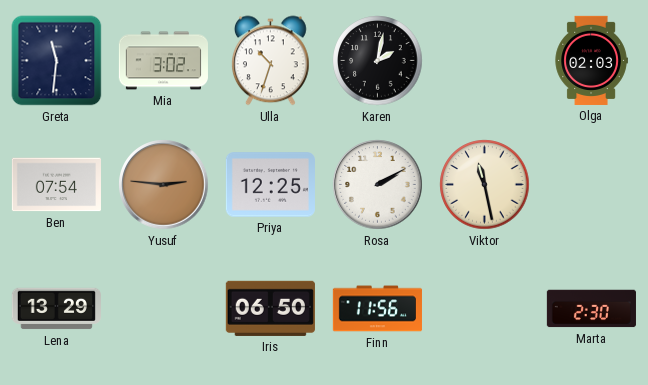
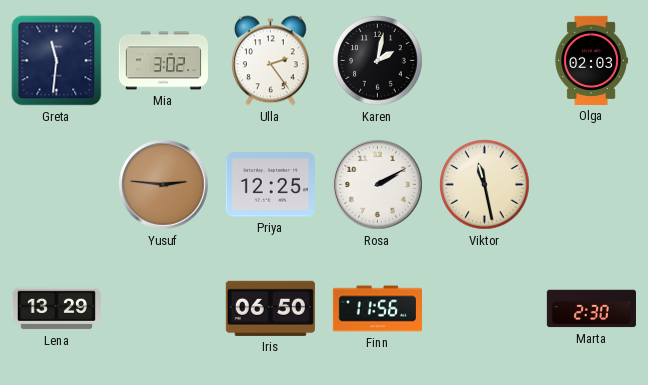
Ulla: 10:33 -> 2:24
Ben: 07:54 -> none
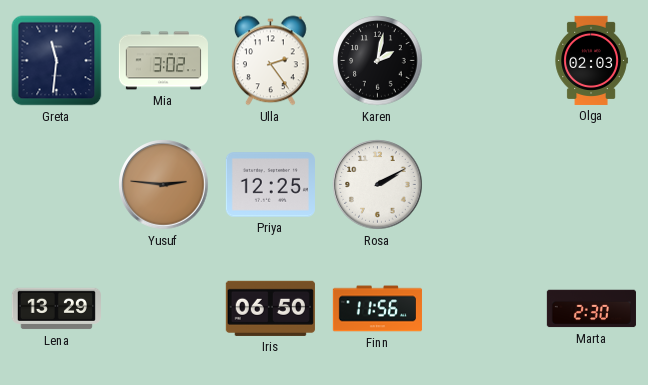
Viktor: 11:28 -> none
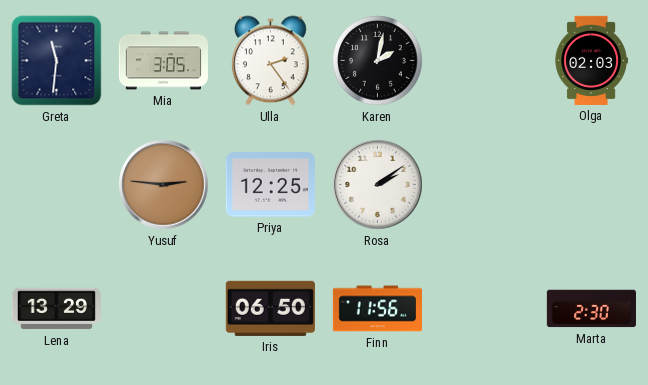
Mia: 3:02 -> 3:05
Rosa: 2:10 -> 2:09
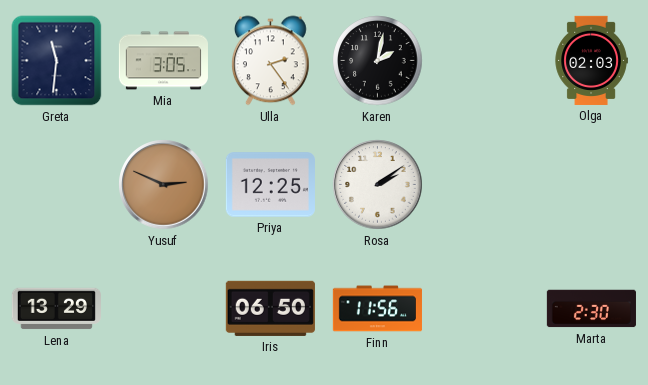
Yusuf: 2:46 -> 2:49
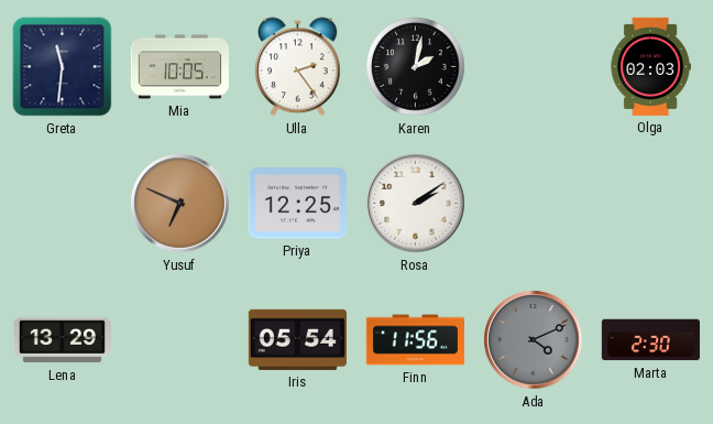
Mia: 3:05 -> 10:05
Yusuf: 2:49 -> 6:49
Iris: 06:50 -> 05:54
Ada: none -> 4:11
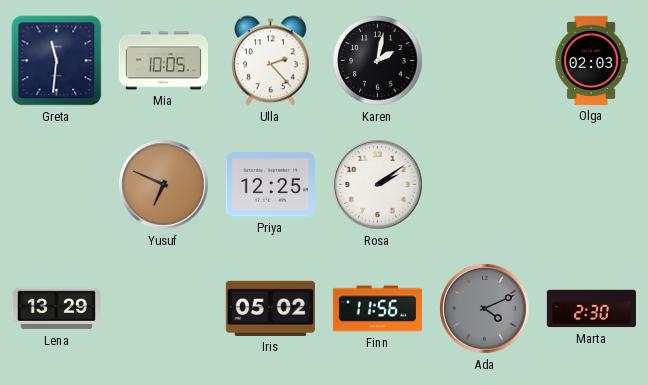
Ulla: 2:24 -> 2:23
Iris: 05:54 -> 05:02
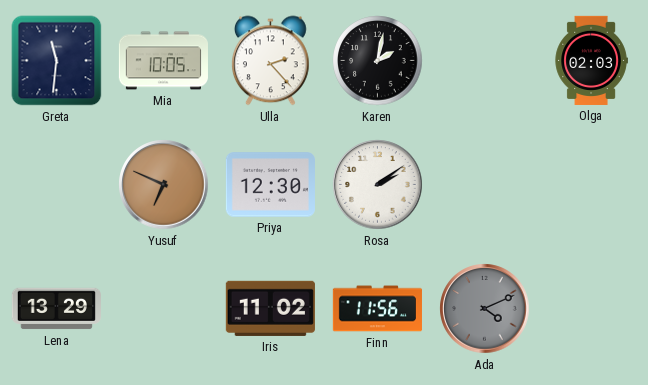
Priya: 12:25 -> 12:30
Iris: 05:02 -> 11:02
Marta: 2:30 -> none
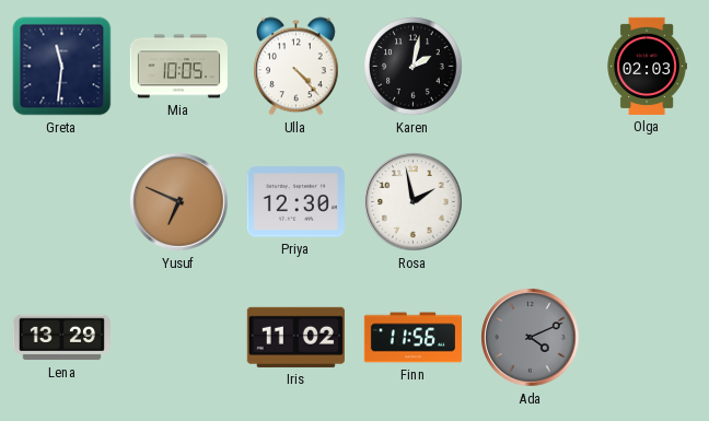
Ulla: 2:23 -> 4:23
Rosa: 2:09 -> 1:58
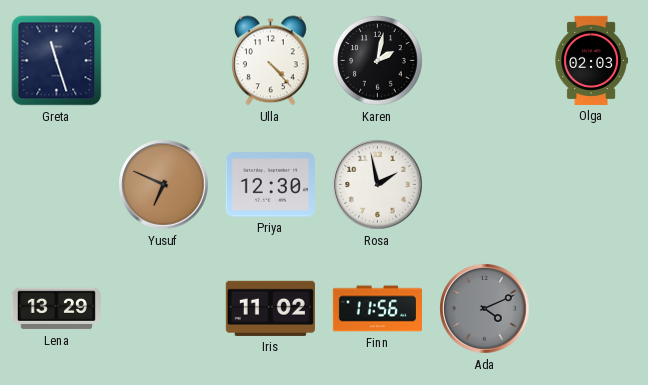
Greta: 11:31 -> 11:27
Mia: 10:05 -> none
